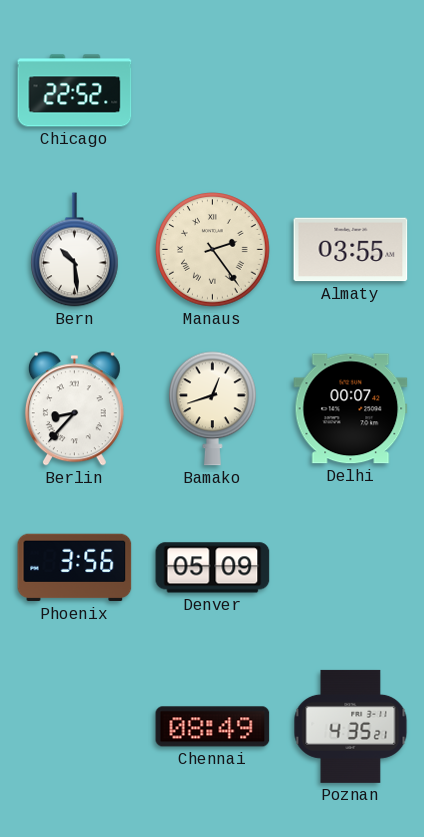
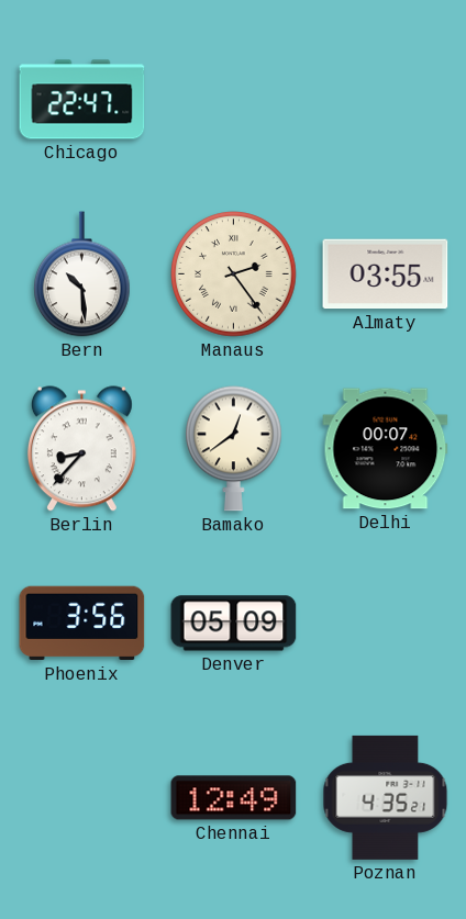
Chicago: 22:52 -> 22:47
Bamako: 12:42 -> 12:39
Chennai: 08:49 -> 12:49
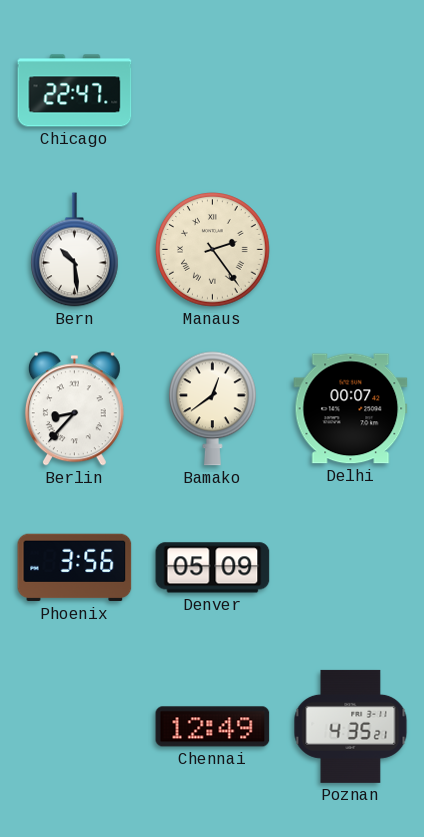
Almaty: 03:55 -> none
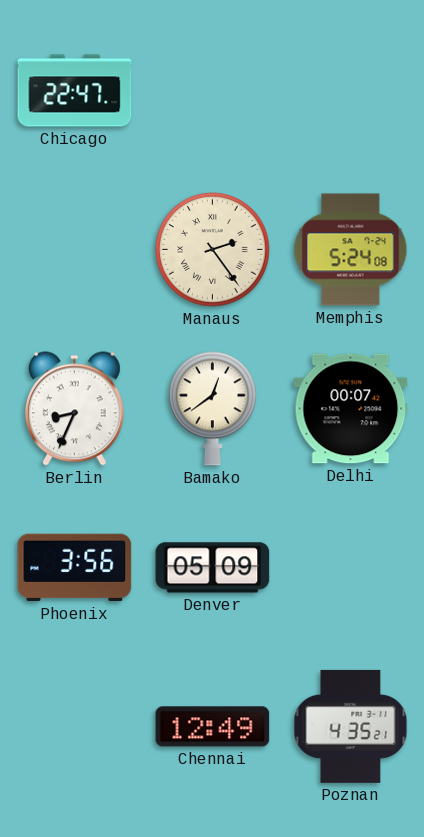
Bern: 10:29 -> none
Memphis: none -> 5:24
Berlin: 8:37 -> 8:34
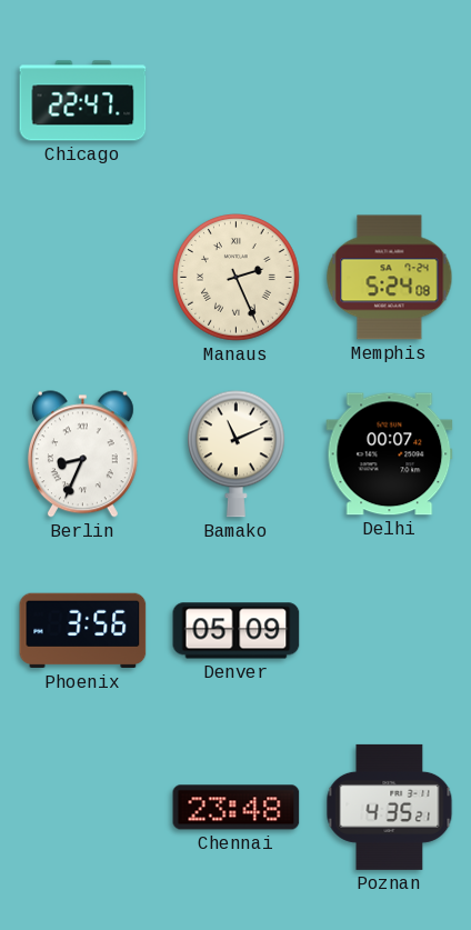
Manaus: 2:24 -> 2:26
Bamako: 12:39 -> 11:11
Chennai: 12:49 -> 23:48
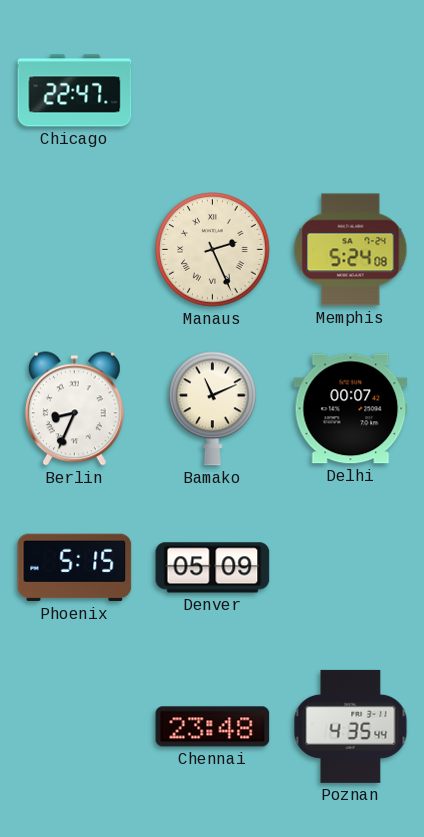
Phoenix: 3:56 -> 5:15
Poznan: 4:35:21 -> 4:35:44
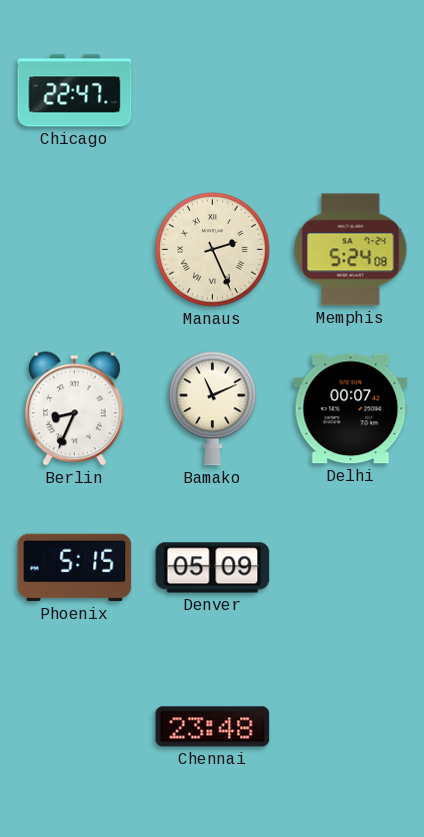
Poznan: 4:35 -> none
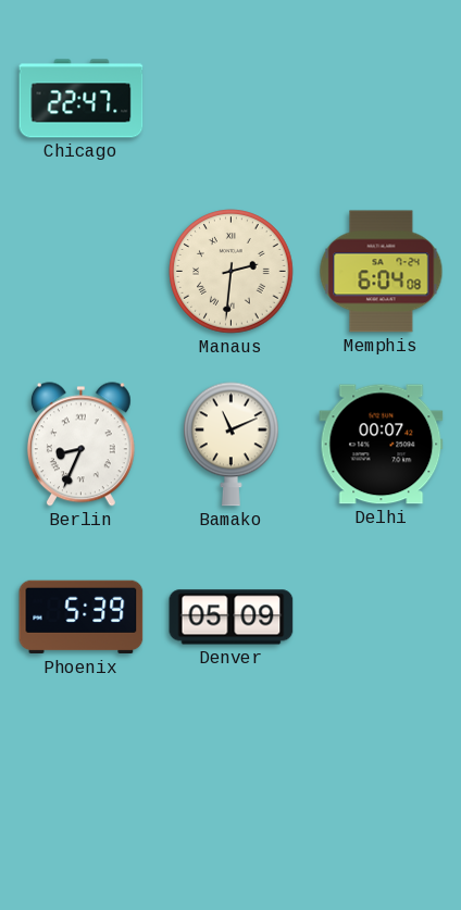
Manaus: 2:26 -> 2:31
Memphis: 5:24 -> 6:04
Phoenix: 5:15 -> 5:39
Chennai: 23:48 -> none
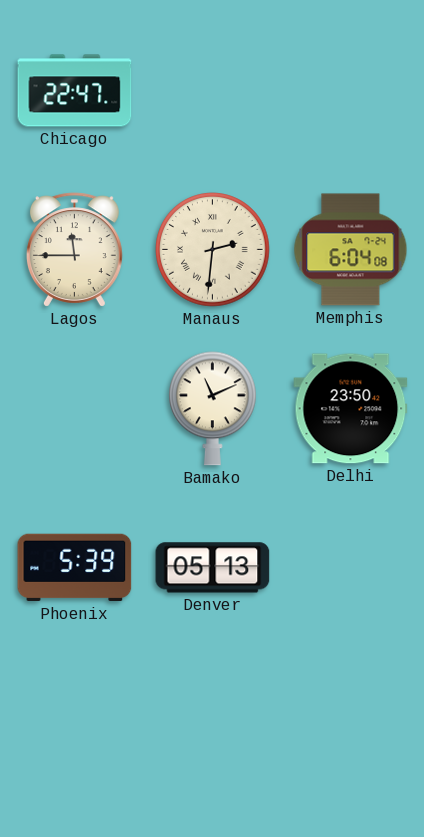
Lagos: none -> 11:45
Berlin: 8:34 -> none
Delhi: 00:07 -> 23:50
Denver: 05:09 -> 05:13
